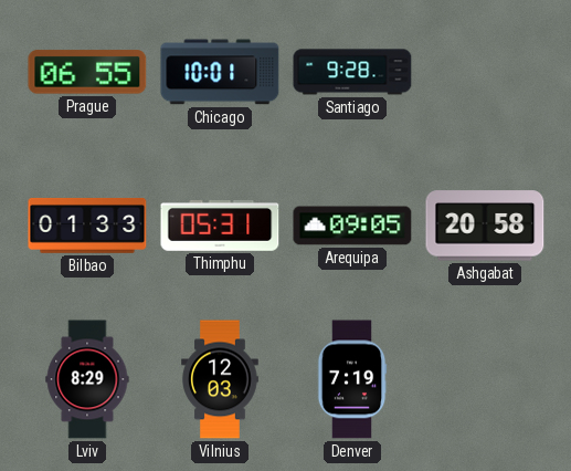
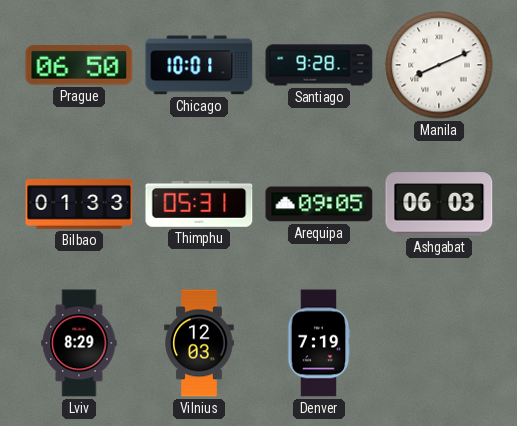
Prague: 06:55 -> 06:50
Manila: none -> 8:11
Ashgabat: 20:58 -> 06:03
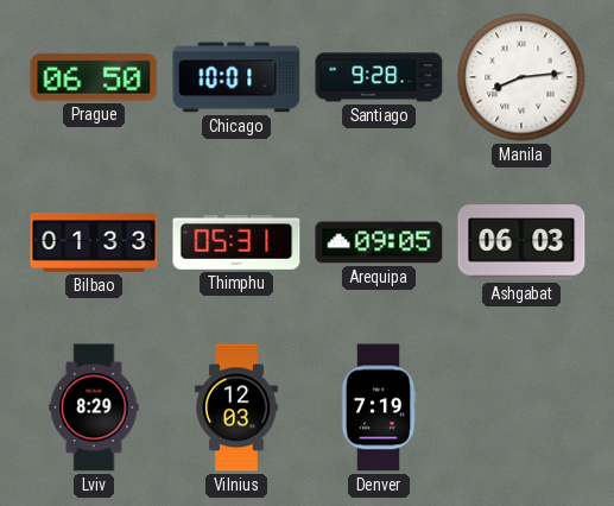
Manila: 8:11 -> 8:14
